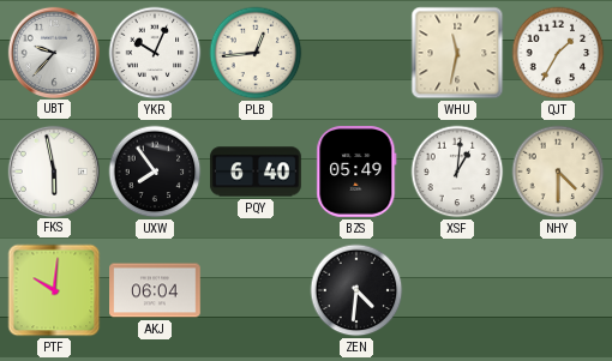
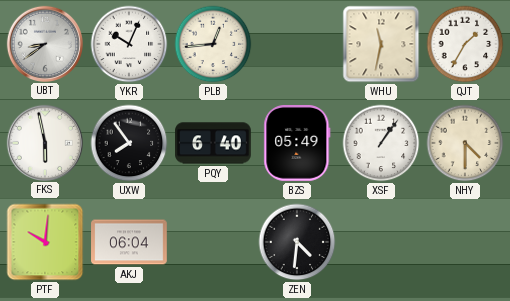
UBT: 9:37 -> 8:39
XSF: 1:01 -> 1:06
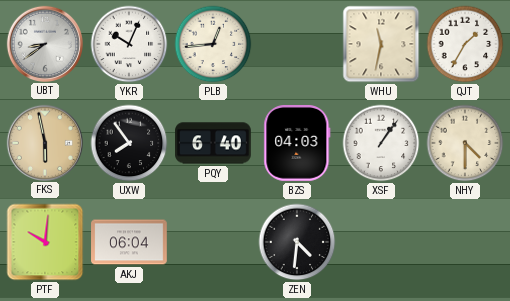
FKS dial: white -> champagne
BZS: 05:49 -> 04:03
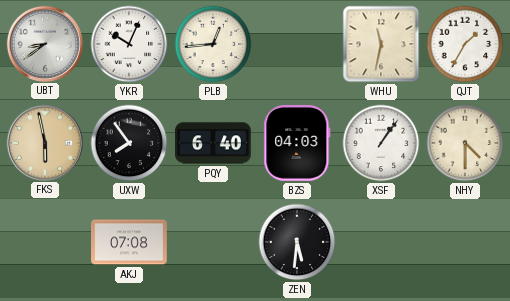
PTF: 10:01 -> none
AKJ: 06:04 -> 07:08
ZEN: 4:31 -> 5:31
